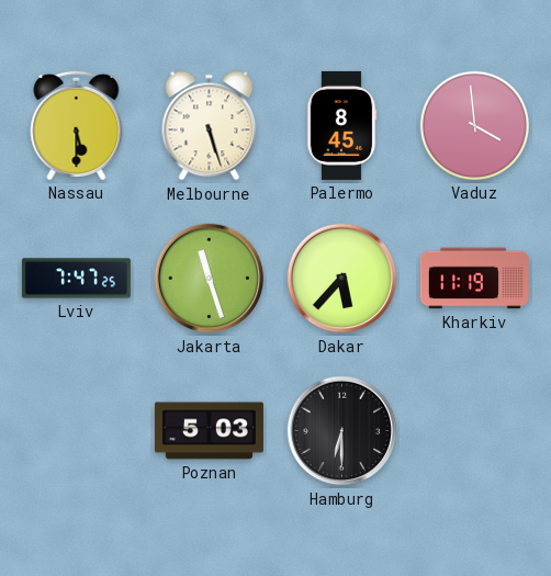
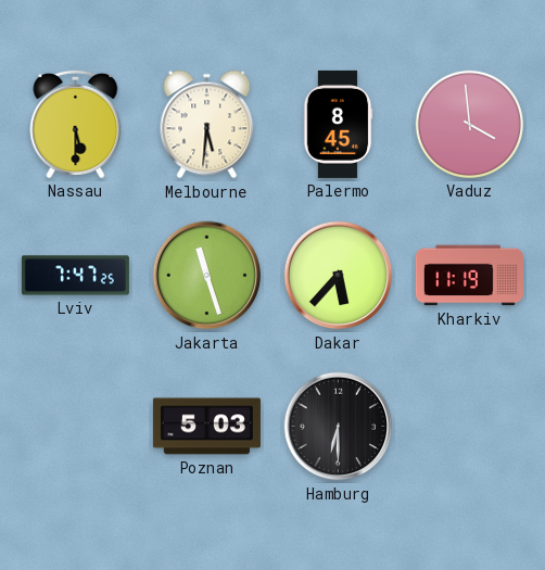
Melbourne: 5:27 -> 5:31
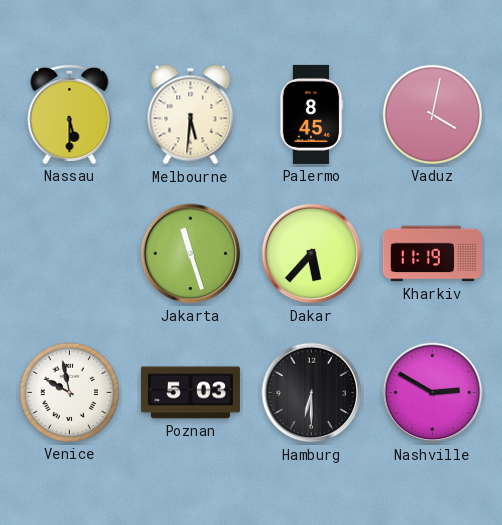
Vaduz: 3:59 -> 4:02
Lviv: 7:47 -> none
Venice: none -> 9:58
Nashville: none -> 2:50
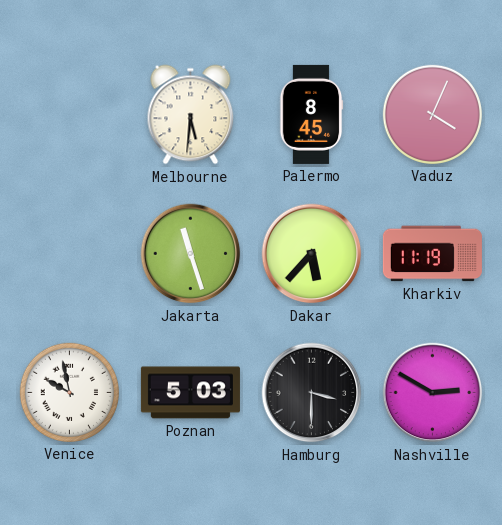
Nassau: 5:30 -> none
Vaduz: 4:02 -> 4:04
Hamburg: 6:30 -> 3:30
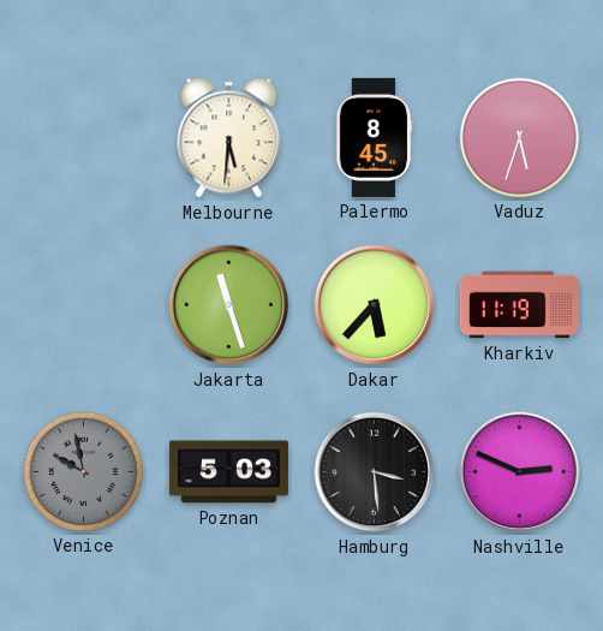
Vaduz: 4:04 -> 5:33
Venice dial: white -> grey
Hamburg: 3:30 -> 3:29
Nashville: 2:50 -> 2:49
